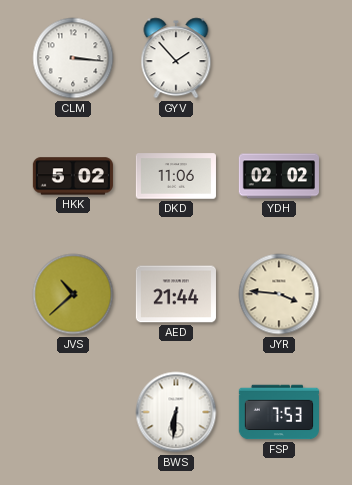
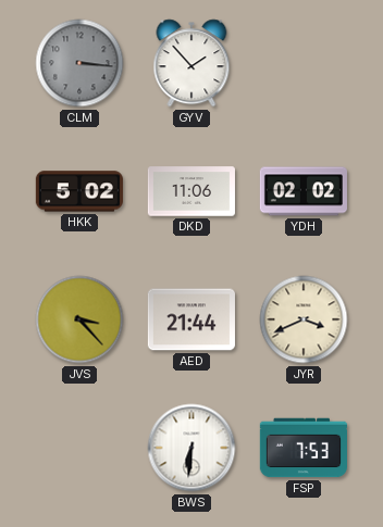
CLM dial: white -> grey
JVS: 10:38 -> 3:23
JYR: 3:46 -> 3:41
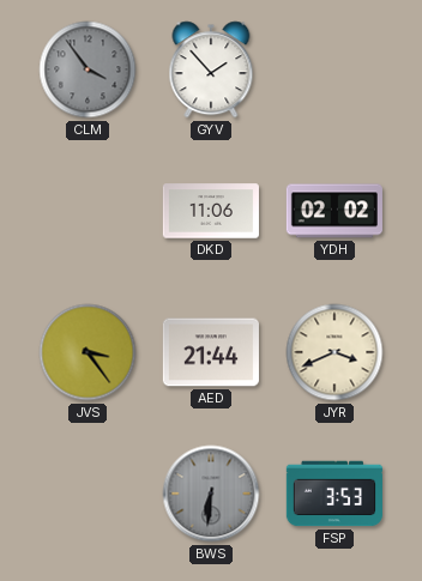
CLM: 3:16 -> 3:54
HKK: 5:02 -> none
JVS: 3:23 -> 3:24
BWS dial: white -> grey
FSP: 7:53 -> 3:53
